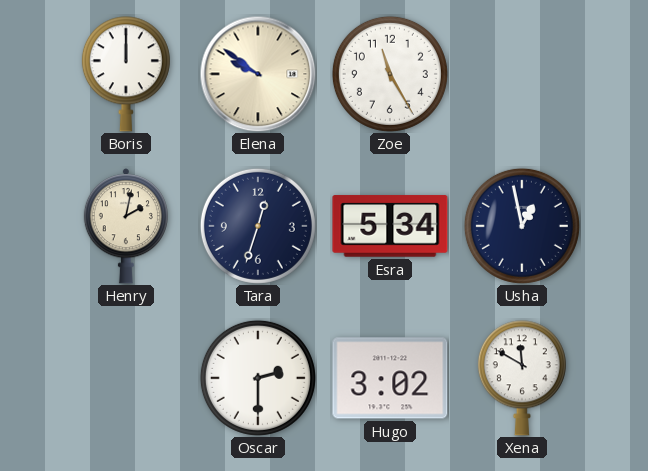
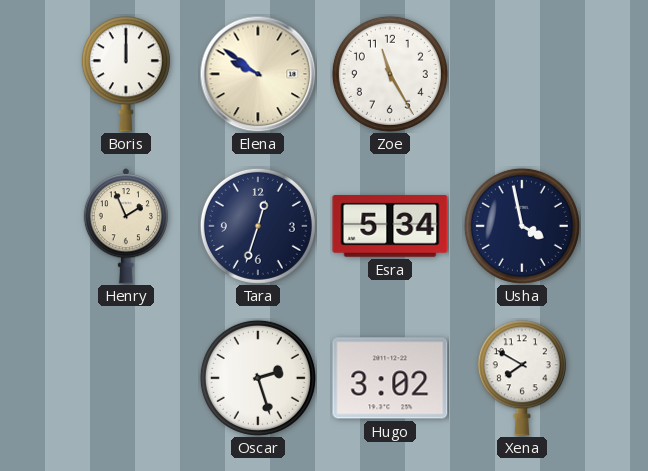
Henry: 2:02 -> 1:56
Usha: 12:58 -> 3:58
Oscar: 2:30 -> 2:27
Xena: 11:50 -> 7:50
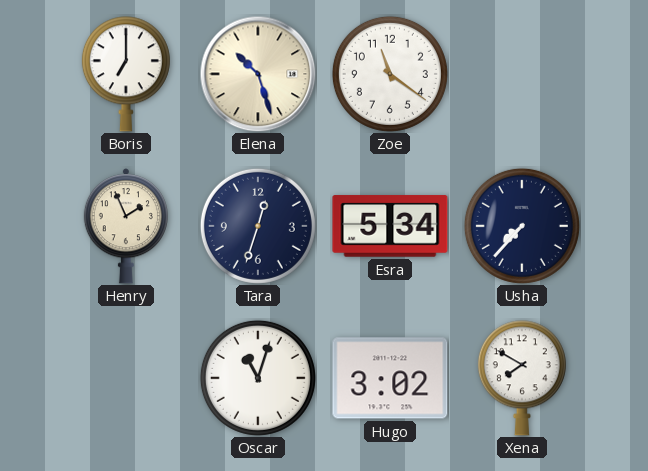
Boris: 12:00 -> 7:00
Elena: 9:51 -> 10:27
Zoe: 11:25 -> 11:21
Usha: 3:58 -> 7:37
Oscar: 2:27 -> 11:03
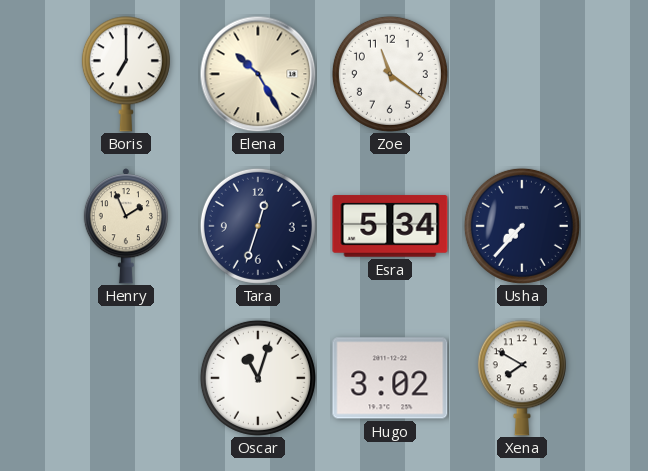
Elena: 10:27 -> 10:25
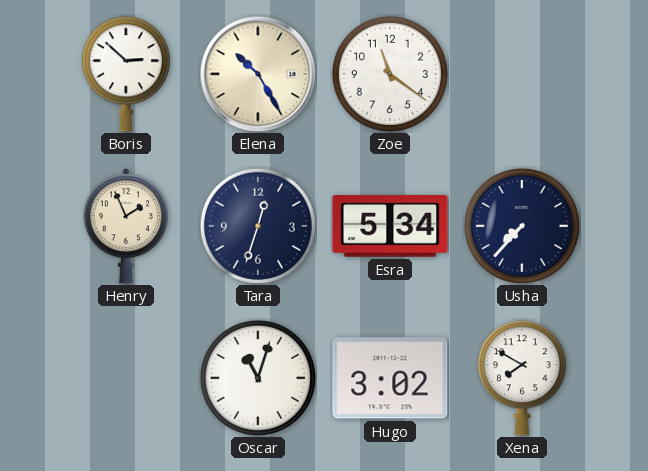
Boris: 7:00 -> 2:52
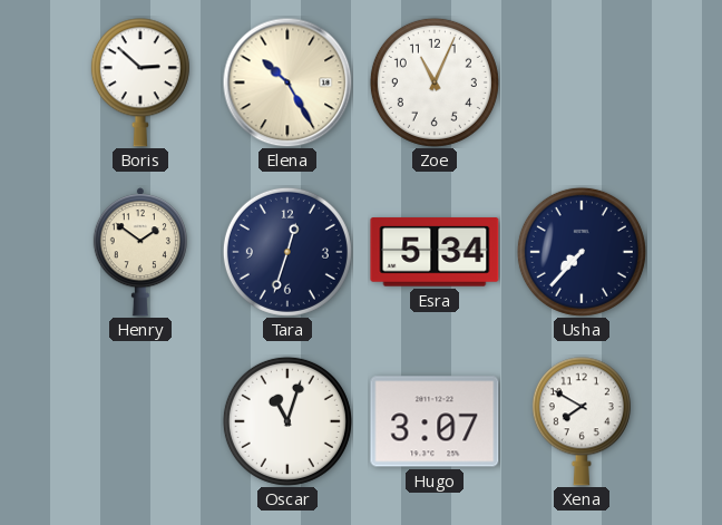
Zoe: 11:21 -> 11:04
Henry: 1:56 -> 1:51
Hugo: 3:02 -> 3:07
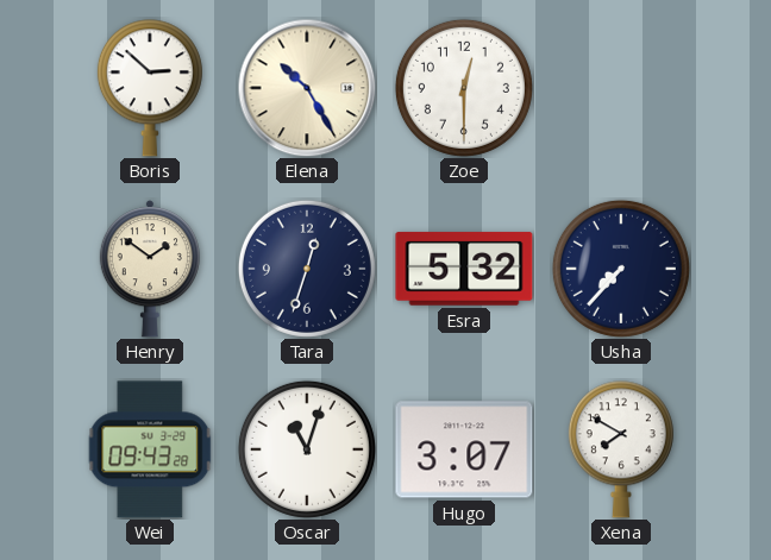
Zoe: 11:04 -> 12:30
Esra: 5:34 -> 5:32
Wei: none -> 09:43
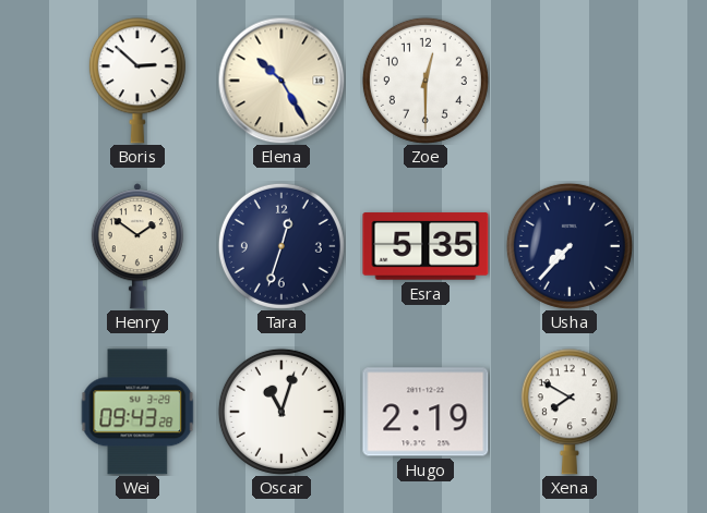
Esra: 5:32 -> 5:35
Hugo: 3:07 -> 2:19
